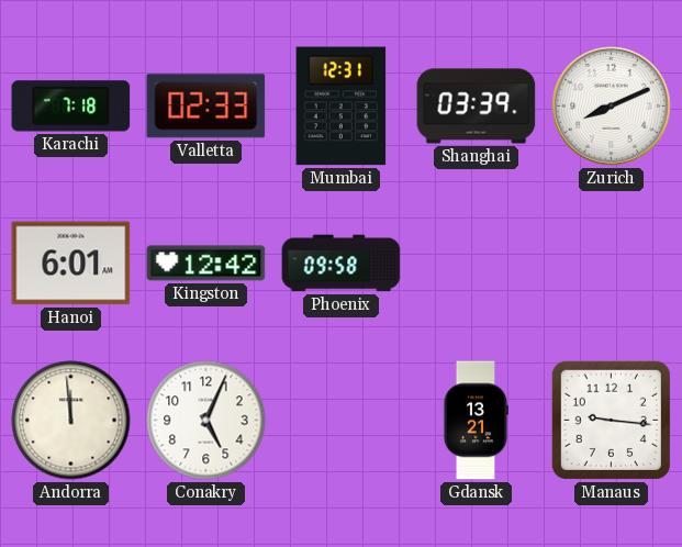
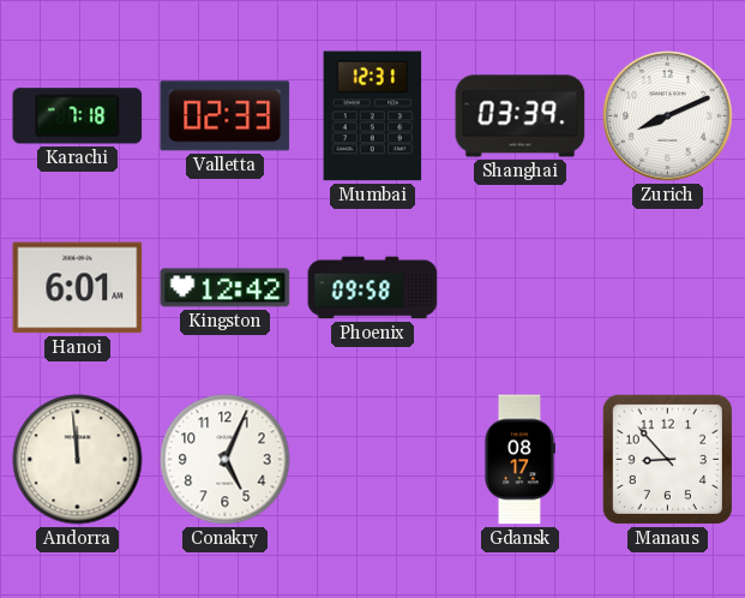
Gdansk: 13:21 -> 08:17
Manaus: 9:16 -> 8:53
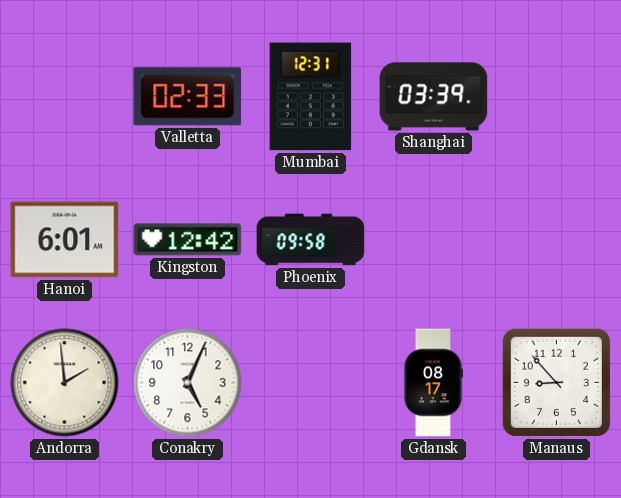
Karachi: 7:18 -> none
Zurich: 8:11 -> none
Andorra: 11:59 -> 1:59
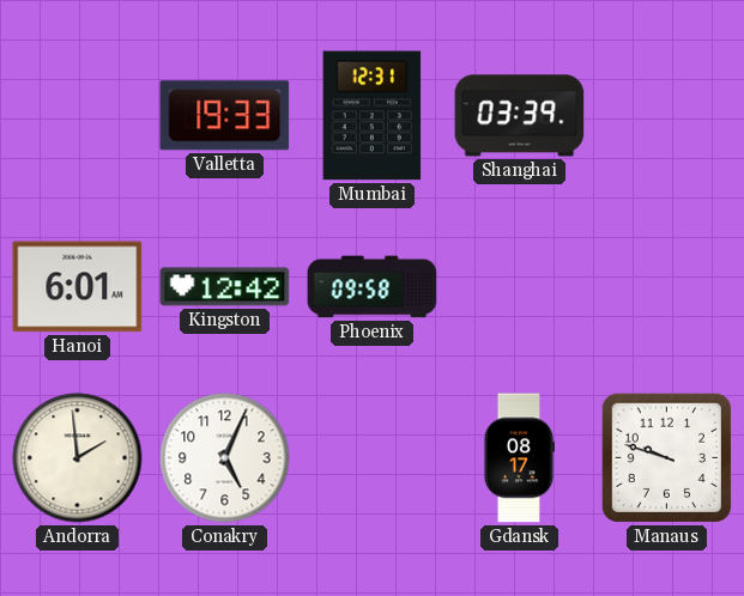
Valletta: 02:33 -> 19:33
Manaus: 8:53 -> 9:48
